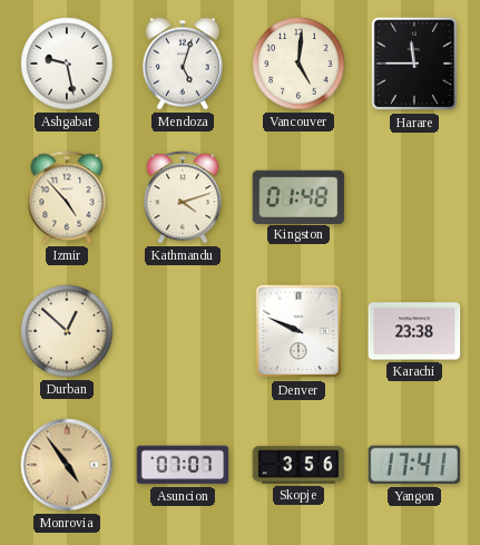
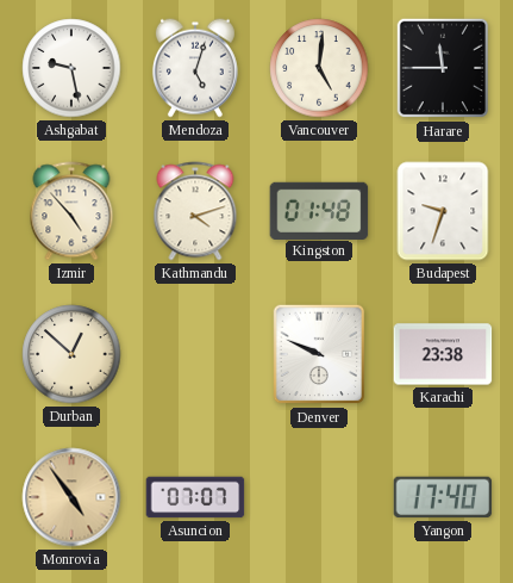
Budapest: none -> 9:33
Skopje: 3:56 -> none
Yangon: 17:41 -> 17:40
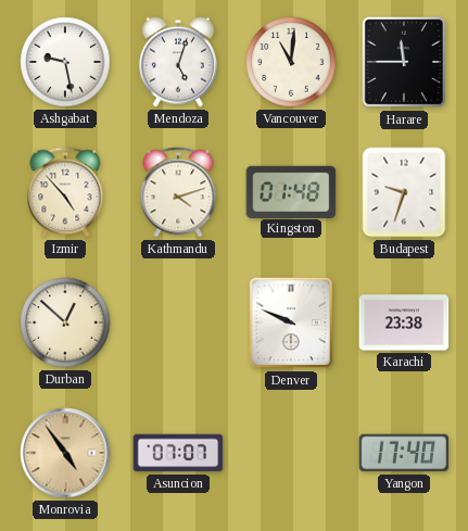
Vancouver: 5:01 -> 11:01
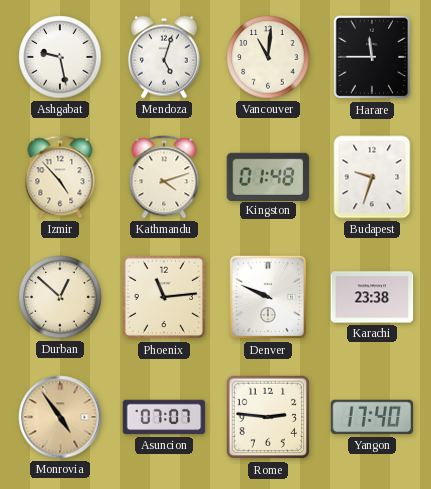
Phoenix: none -> 11:14
Rome: none -> 2:46
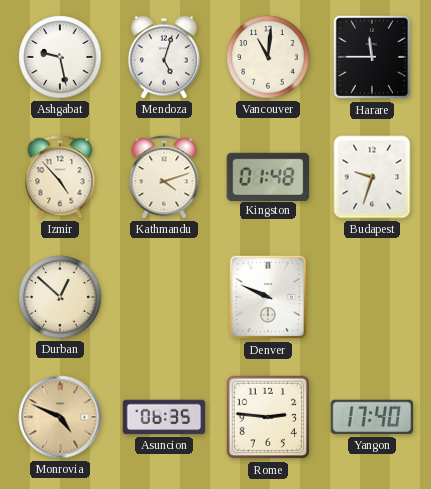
Phoenix: 11:14 -> none
Karachi: 23:38 -> none
Monrovia: 4:54 -> 4:49
Asuncion: 07:07 -> 06:35
